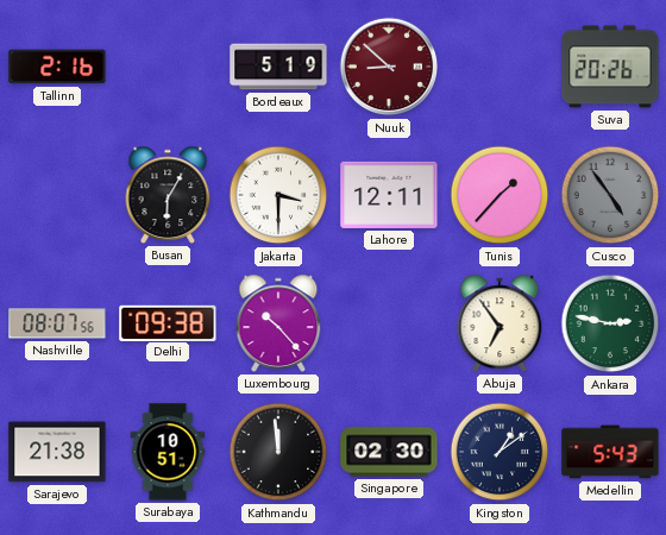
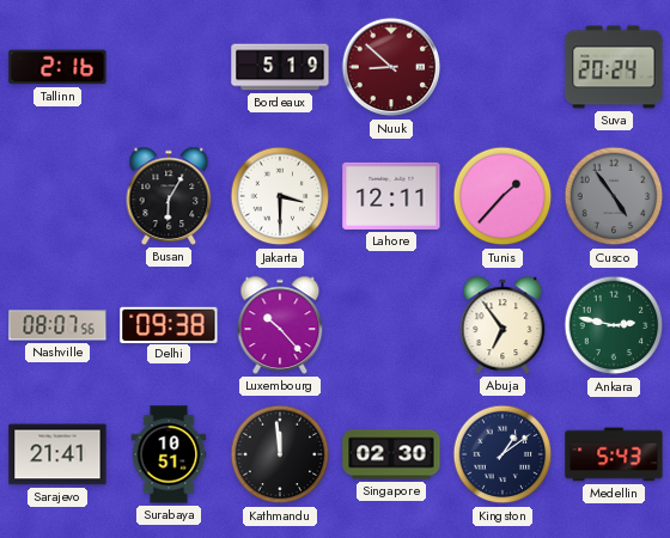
Suva: 20:26 -> 20:24
Sarajevo: 21:38 -> 21:41
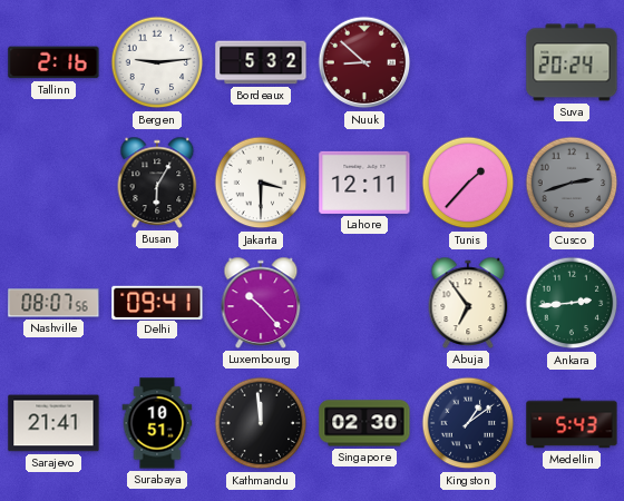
Bergen: none -> 9:14
Bordeaux: 5:19 -> 5:32
Cusco: 4:54 -> 2:42
Delhi: 09:38 -> 09:41
Ankara: 2:47 -> 2:44
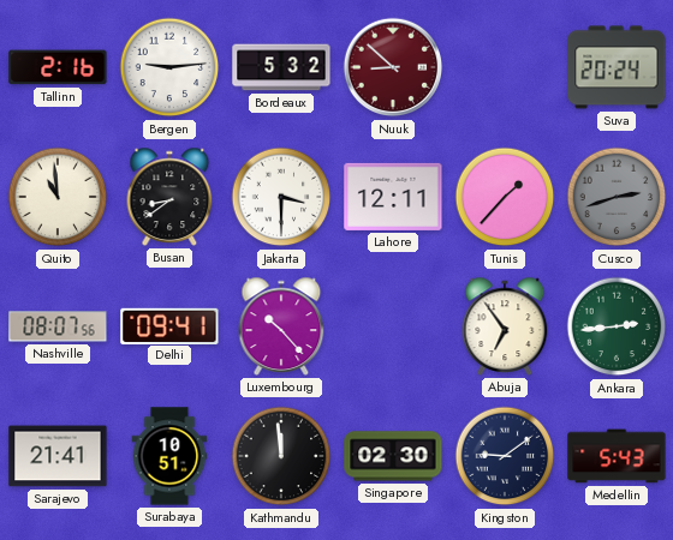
Quito: none -> 10:59
Busan: 6:05 -> 8:39
Kingston: 1:09 -> 9:09
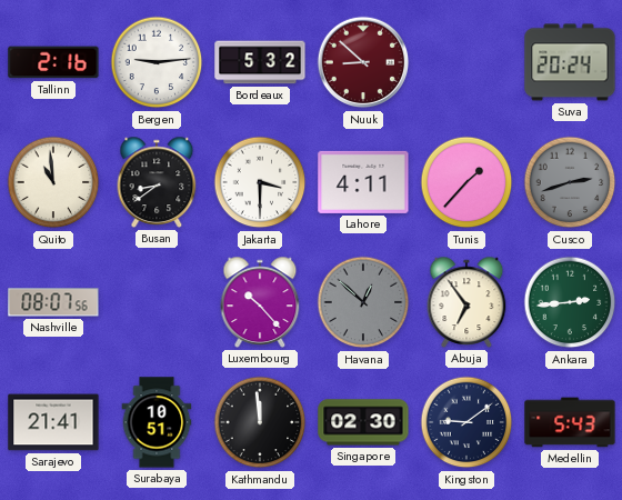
Lahore: 12:11 -> 4:11
Delhi: 09:41 -> none
Havana: none -> 12:52
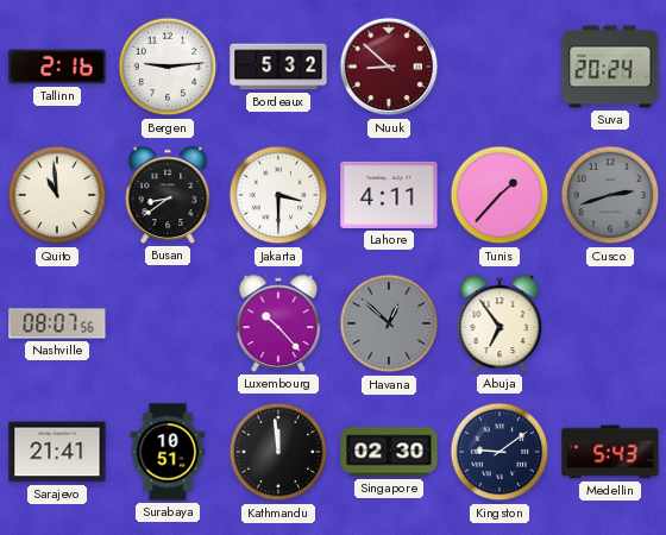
Ankara: 2:44 -> none
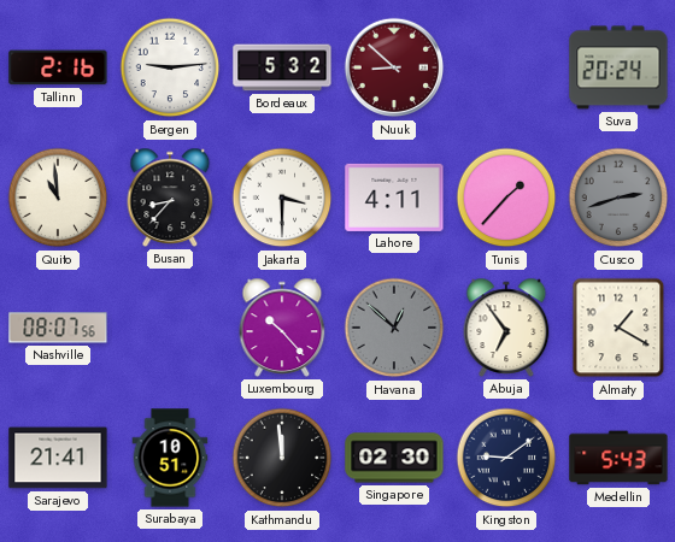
Busan: 8:39 -> 8:37
Almaty: none -> 1:20
